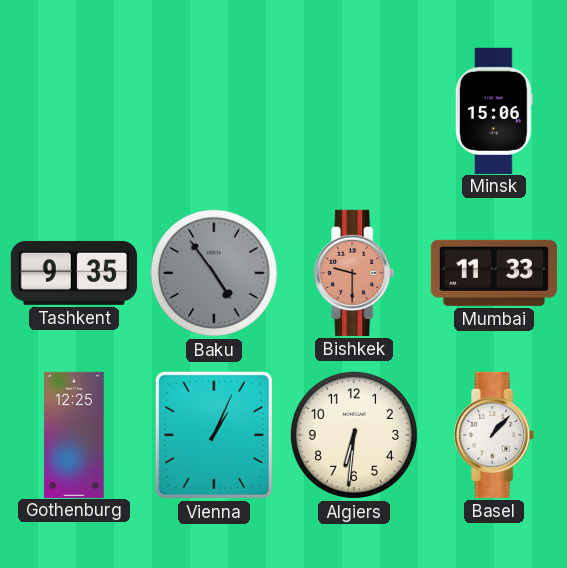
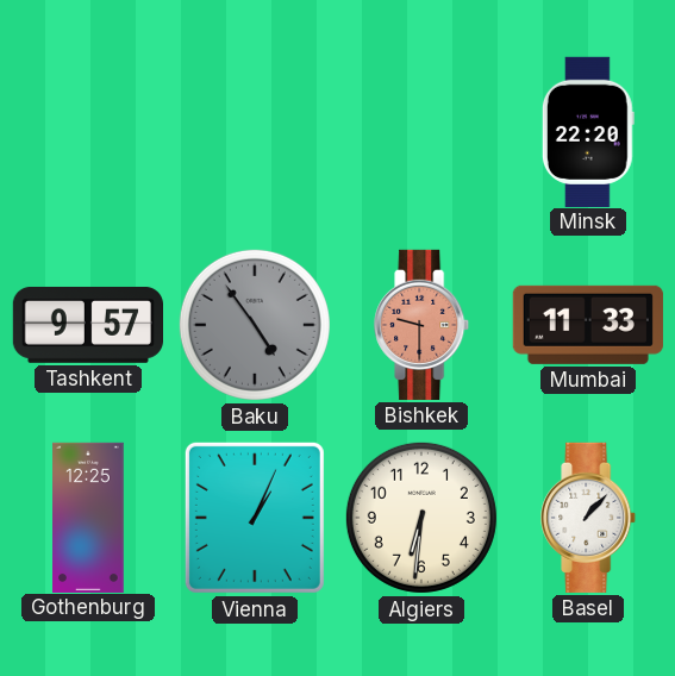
Minsk: 15:06 -> 22:20
Tashkent: 9:35 -> 9:57
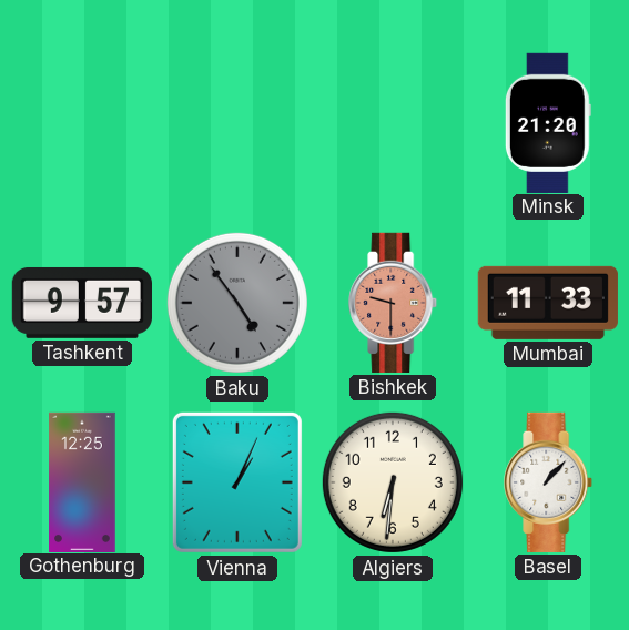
Minsk: 22:20 -> 21:20
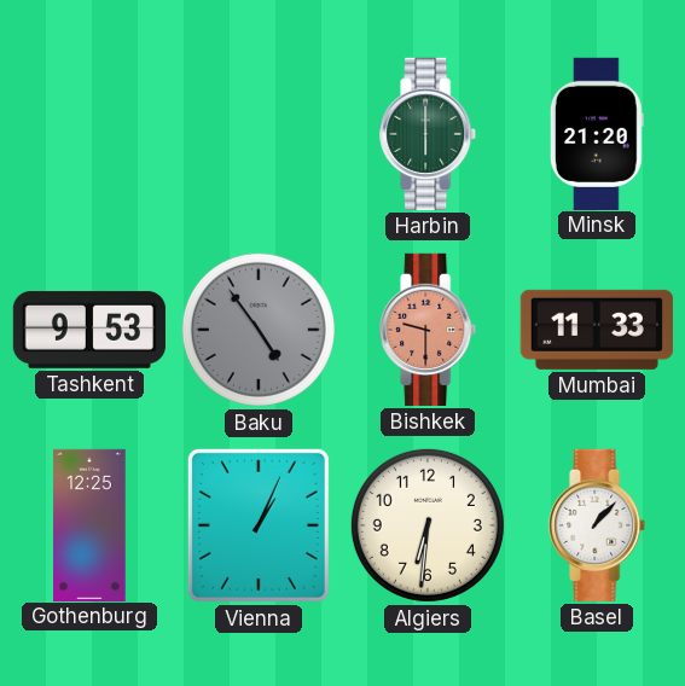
Harbin: none -> 6:00
Tashkent: 9:57 -> 9:53
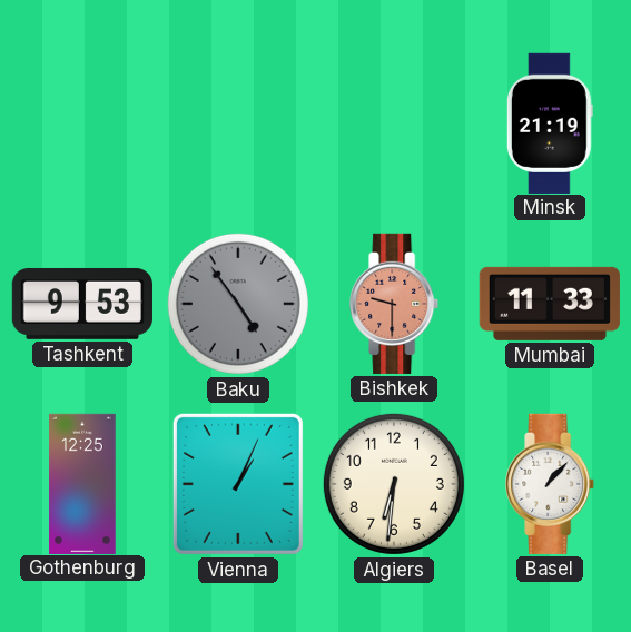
Harbin: 6:00 -> none
Minsk: 21:20 -> 21:19
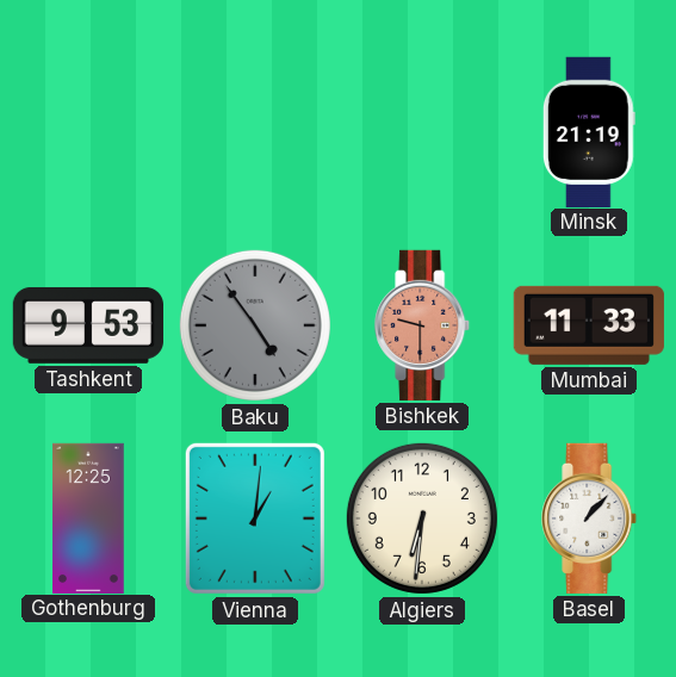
Vienna: 1:04 -> 1:01
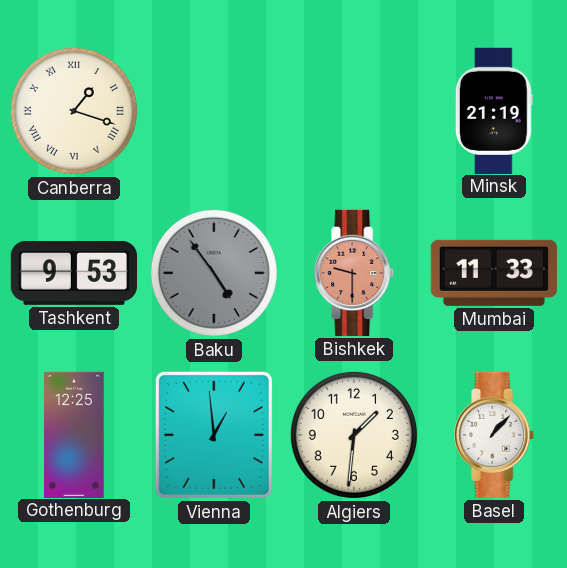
Canberra: none -> 1:18
Vienna: 1:01 -> 12:59
Algiers: 6:31 -> 1:31
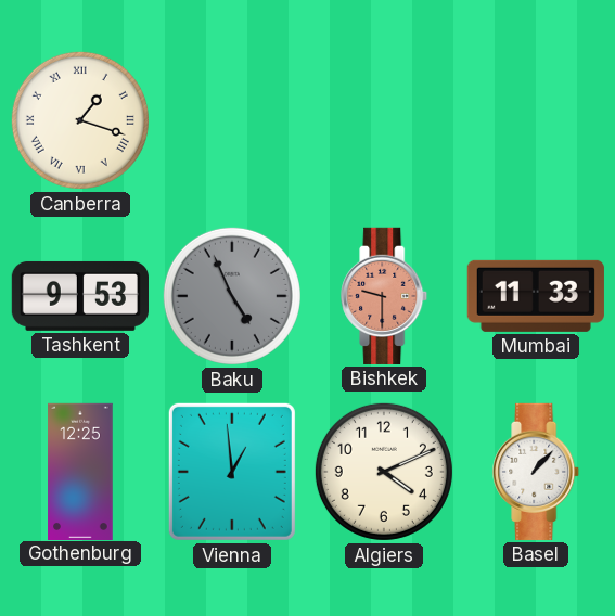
Minsk: 21:19 -> none
Baku: 4:54 -> 4:56
Algiers: 1:31 -> 4:11
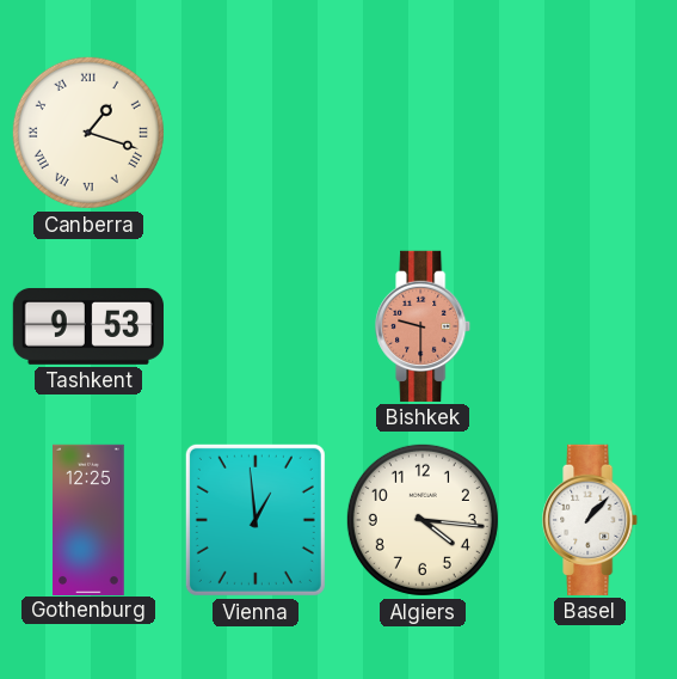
Baku: 4:56 -> none
Mumbai: 11:33 -> none
Algiers: 4:11 -> 4:16
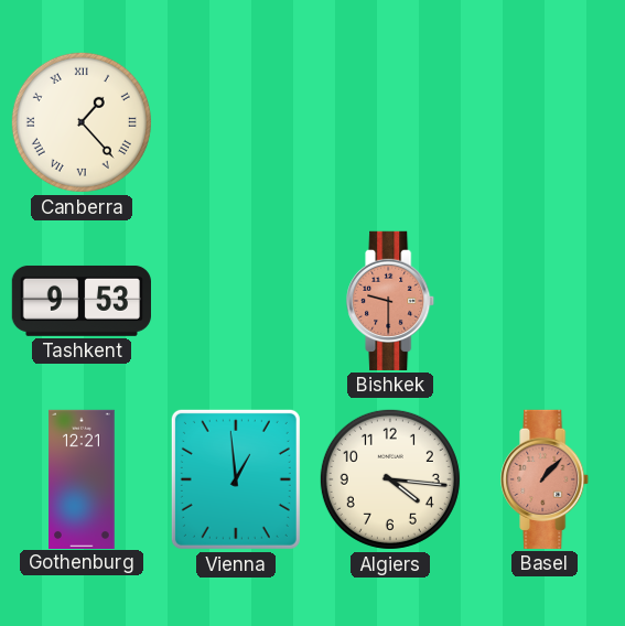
Canberra: 1:18 -> 1:23
Gothenburg: 12:25 -> 12:21
Basel dial: white -> salmon
